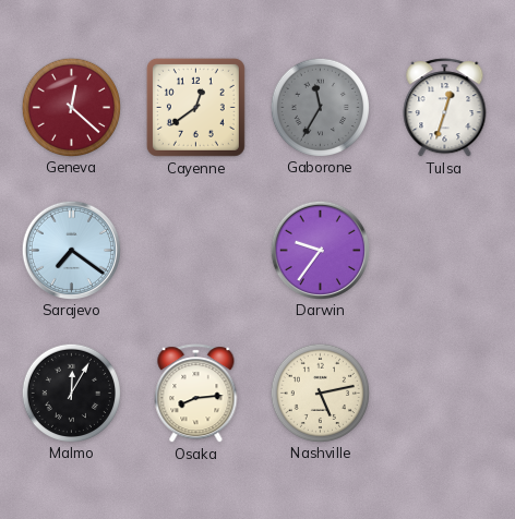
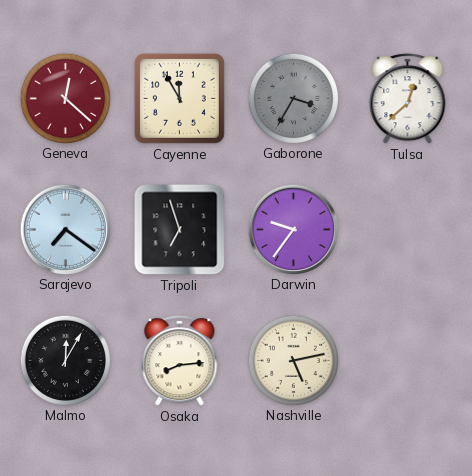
Cayenne: 12:39 -> 11:55
Gaborone: 11:35 -> 3:35
Tulsa: 12:33 -> 12:38
Tripoli: none -> 6:57
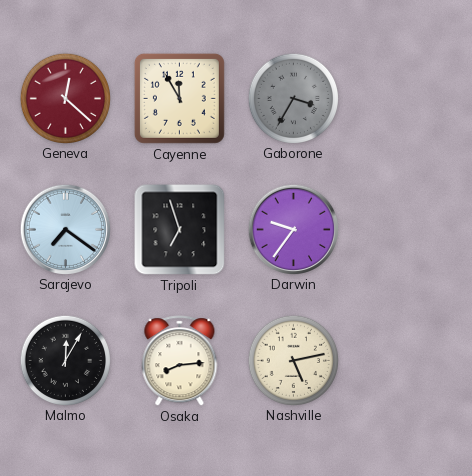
Tulsa: 12:38 -> none
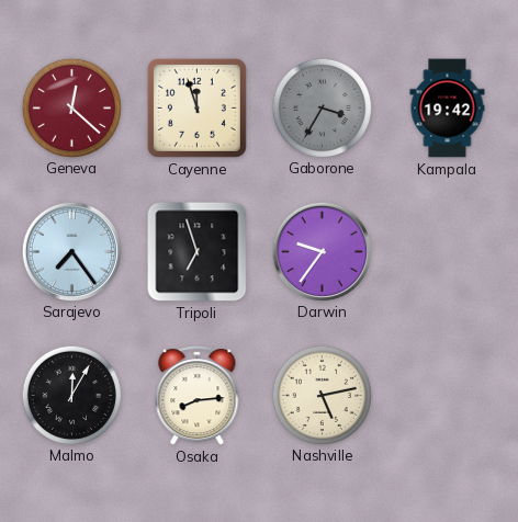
Cayenne: 11:55 -> 11:57
Kampala: none -> 19:42
Sarajevo: 7:21 -> 7:24
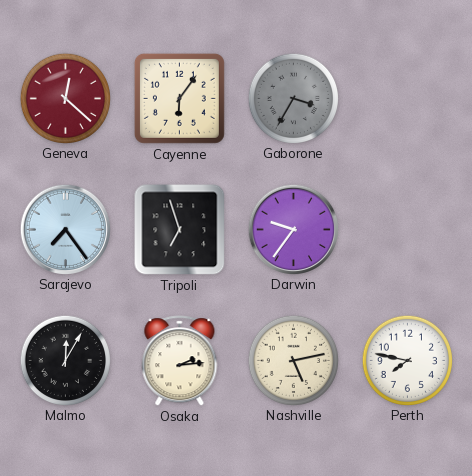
Cayenne: 11:57 -> 6:06
Kampala: 19:42 -> none
Osaka: 8:14 -> 2:14
Perth: none -> 7:47
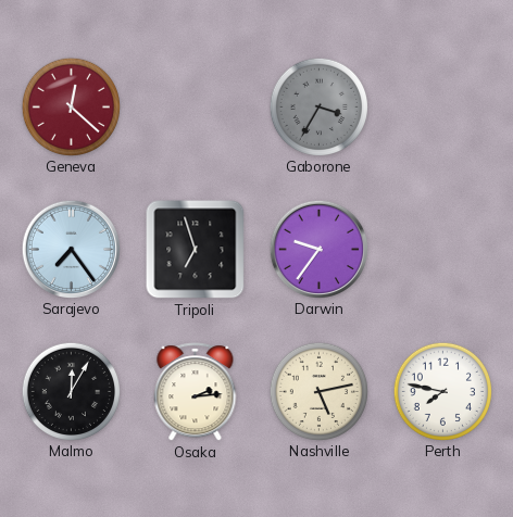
Cayenne: 6:06 -> none
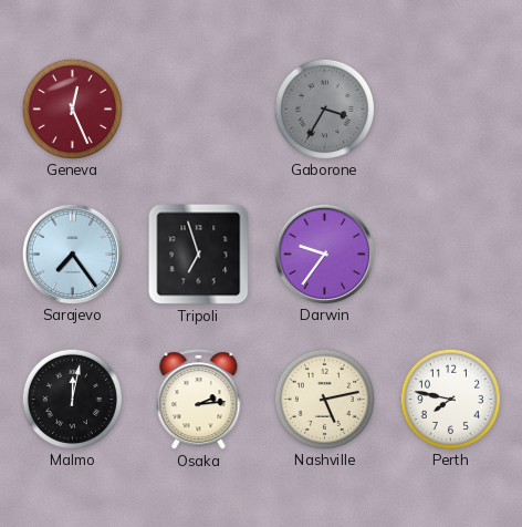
Geneva: 12:22 -> 12:26
Malmo: 12:05 -> 12:02
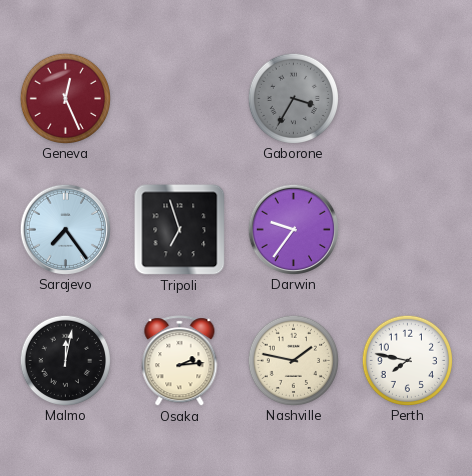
Nashville: 5:13 -> 1:47
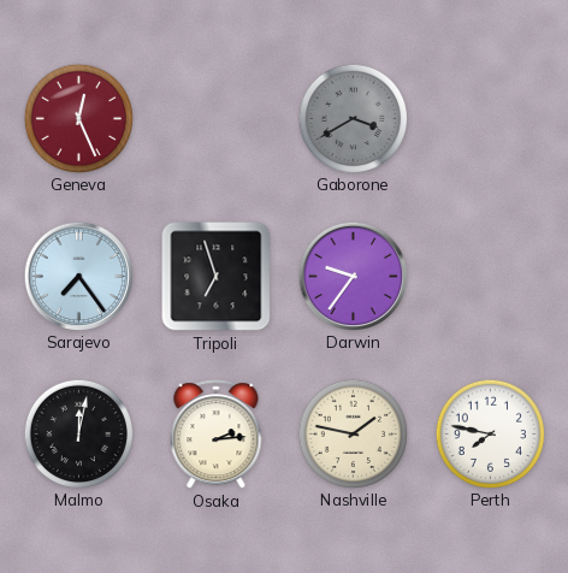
Gaborone: 3:35 -> 3:40
